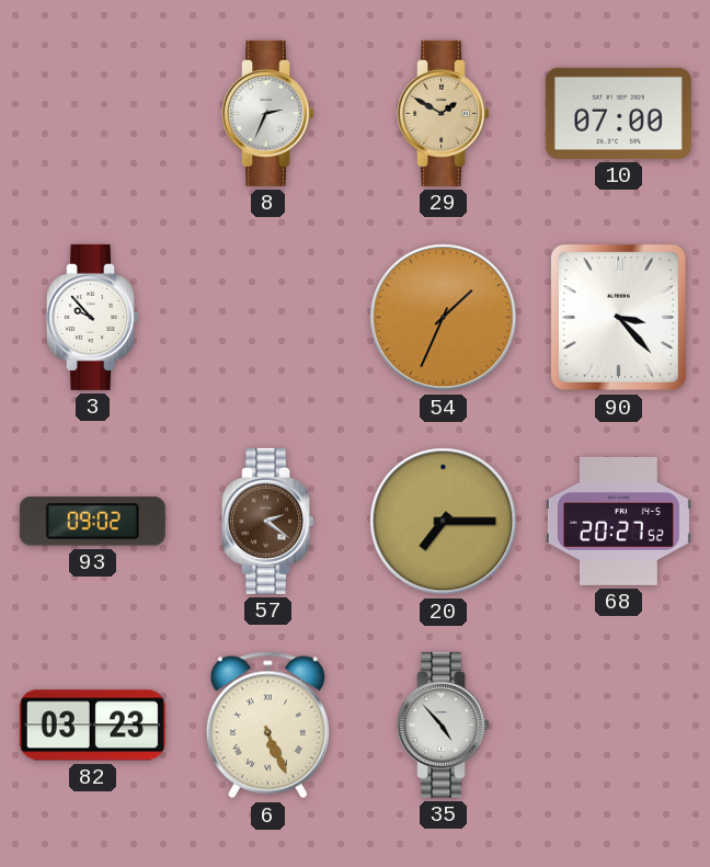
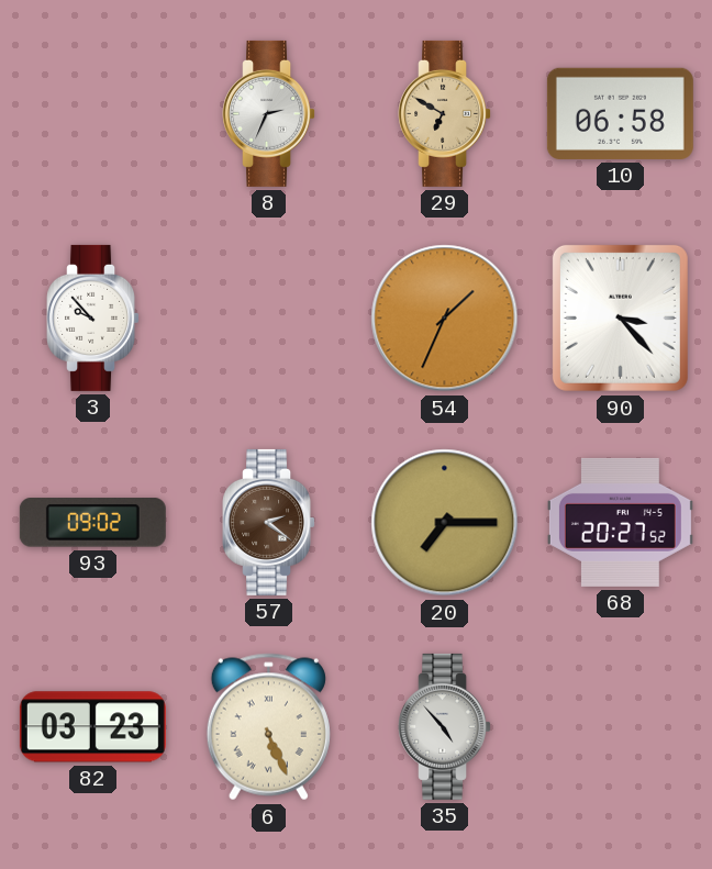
29: 1:50 -> 6:50
10: 07:00 -> 06:58
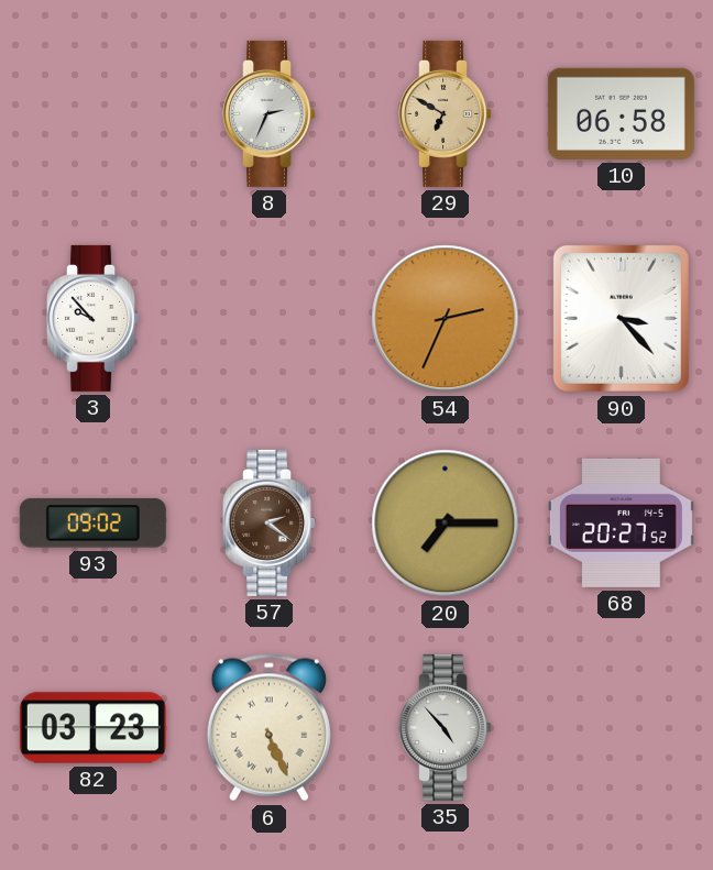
54: 1:34 -> 2:34
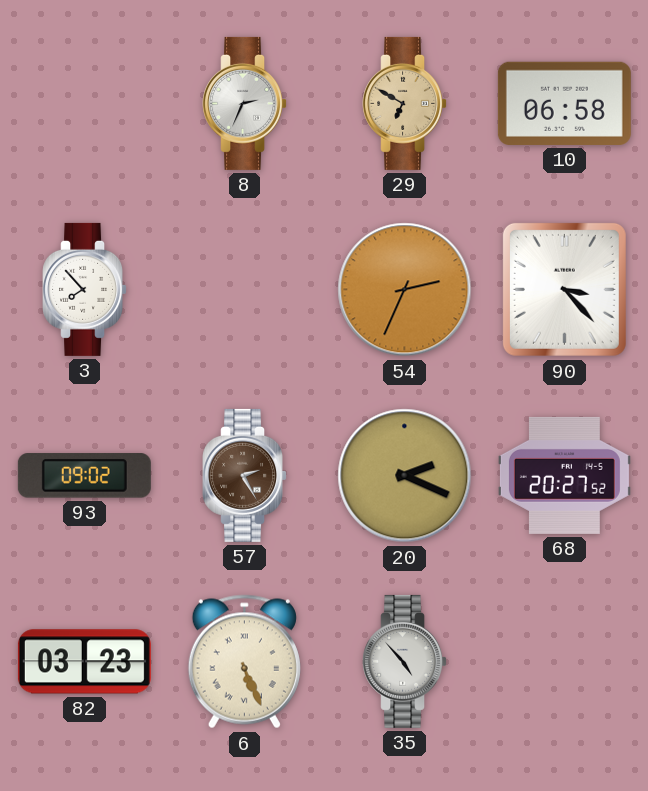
3: 9:53 -> 7:53
57: 2:21 -> 2:25
20: 7:15 -> 2:19
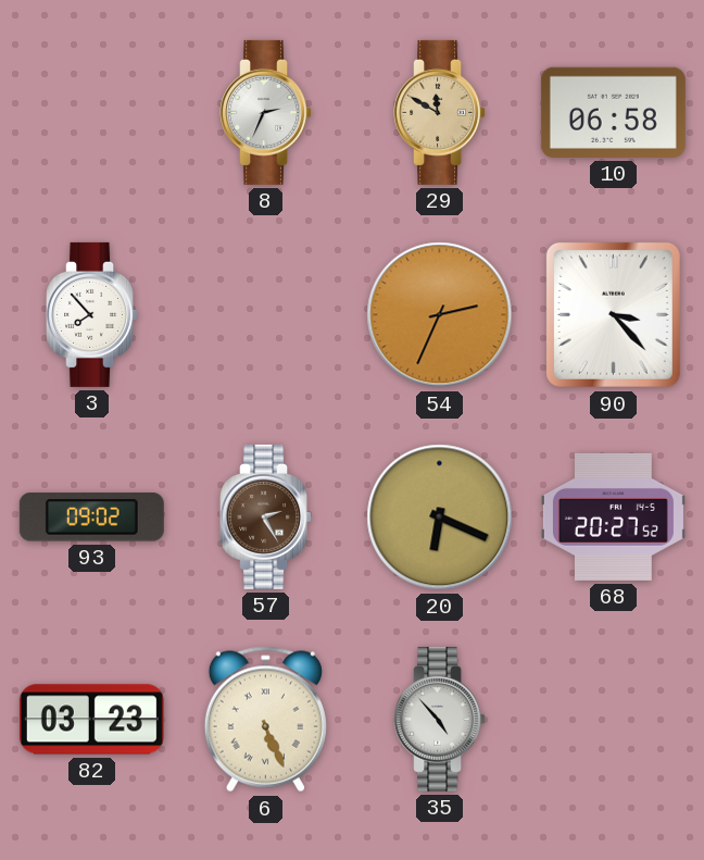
29: 6:50 -> 11:50
20: 2:19 -> 6:19
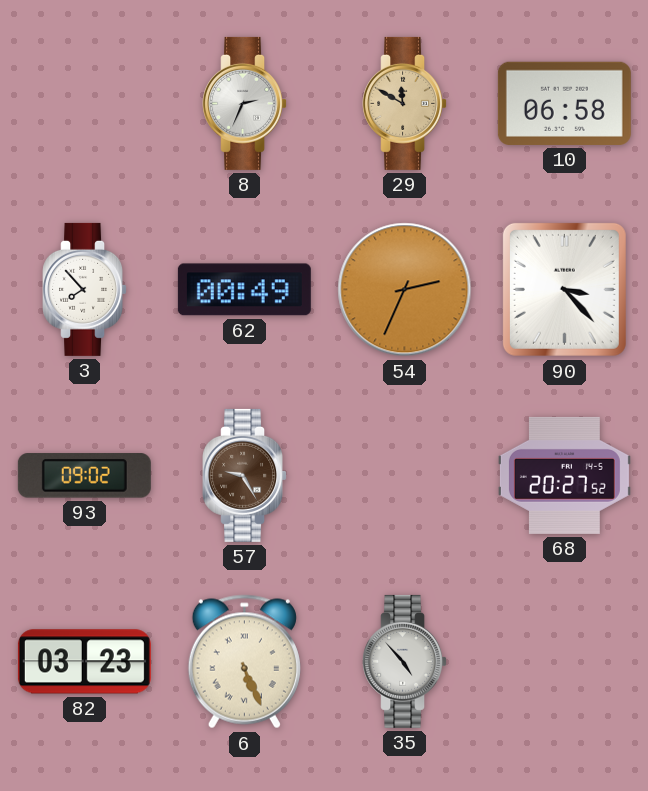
62: none -> 00:49
57: 2:25 -> 9:25
20: 6:19 -> none
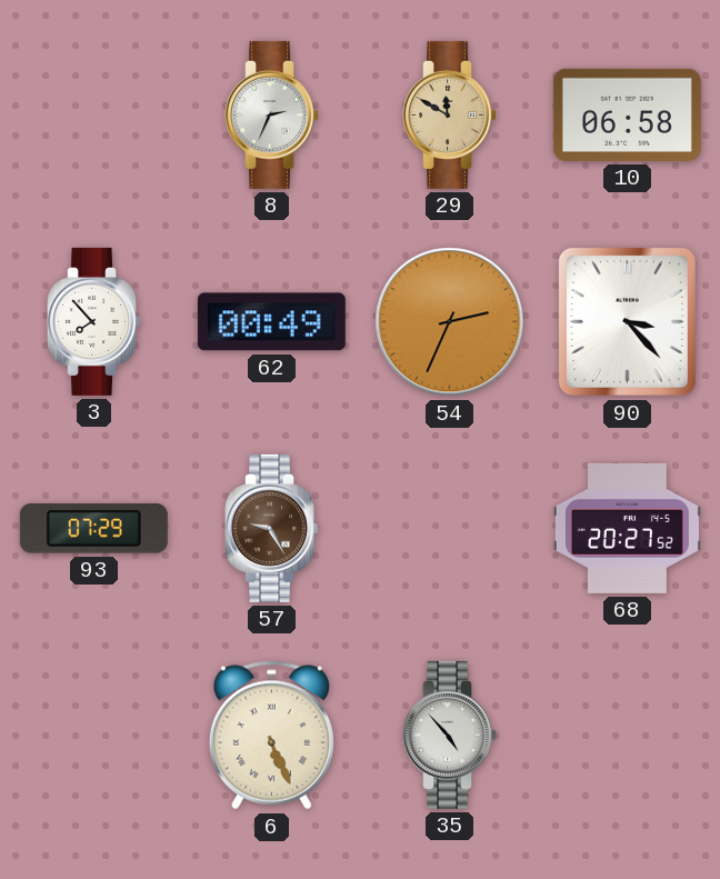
93: 09:02 -> 07:29
82: 03:23 -> none
